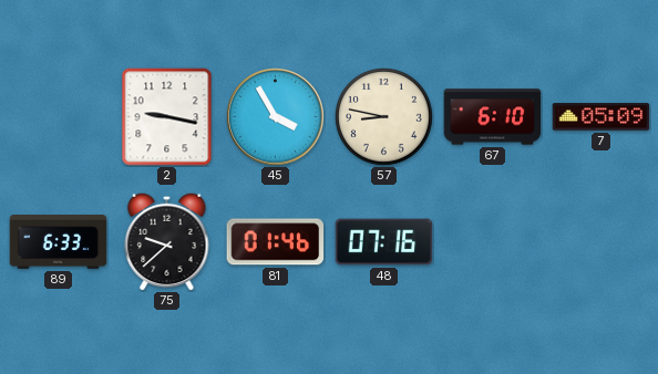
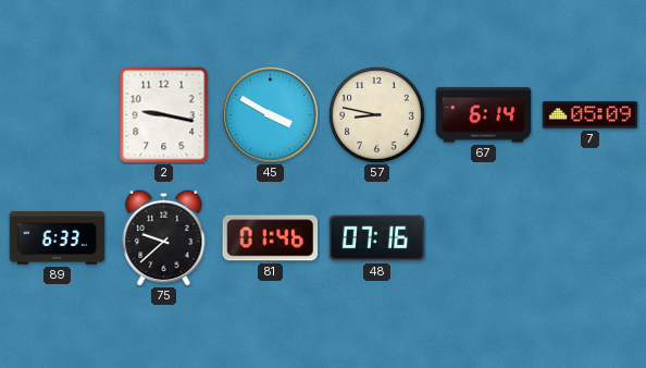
45: 3:55 -> 3:50
67: 6:10 -> 6:14
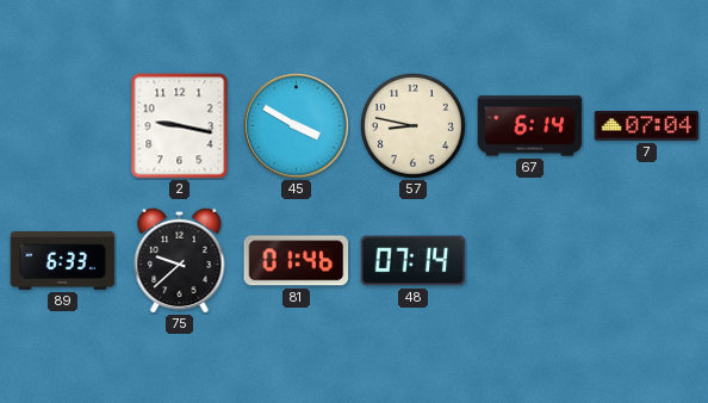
7: 05:09 -> 07:04
48: 07:16 -> 07:14
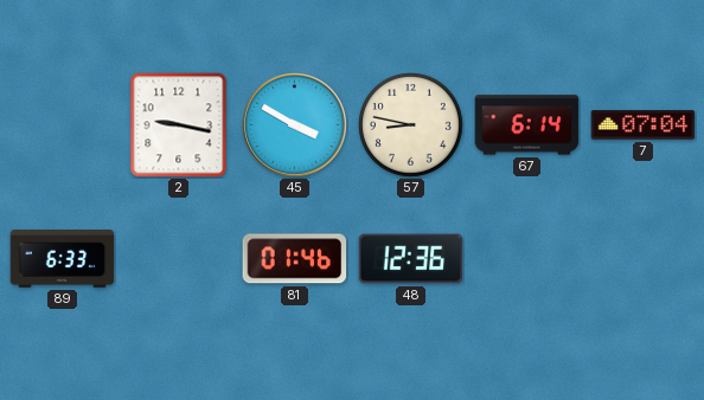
75: 9:38 -> none
48: 07:14 -> 12:36
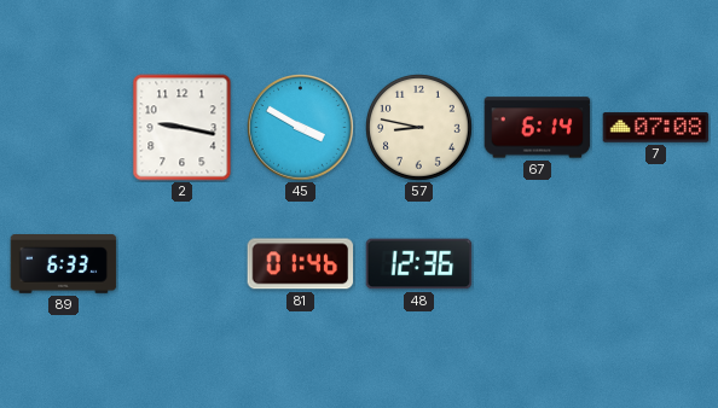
7: 07:04 -> 07:08
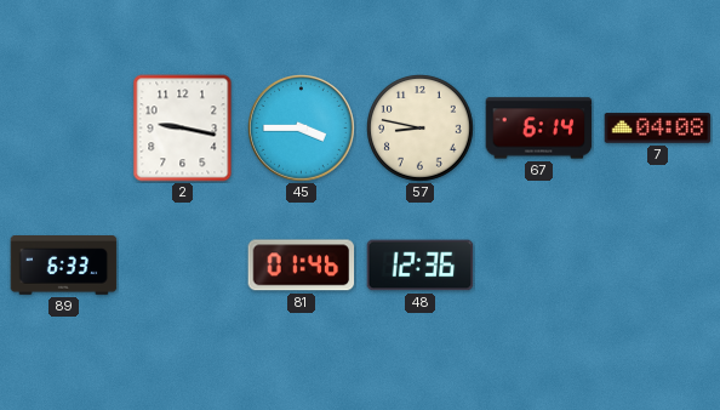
45: 3:50 -> 3:45
7: 07:08 -> 04:08
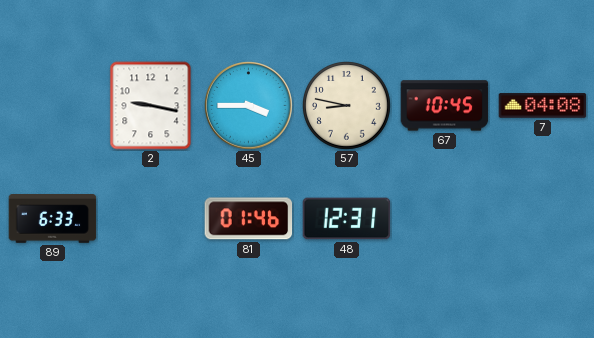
67: 6:14 -> 10:45
48: 12:36 -> 12:31
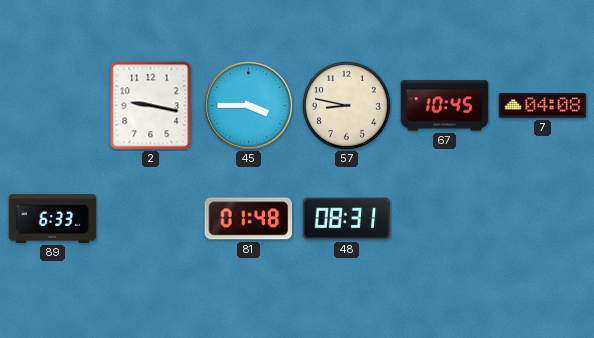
81: 01:46 -> 01:48
48: 12:31 -> 08:31
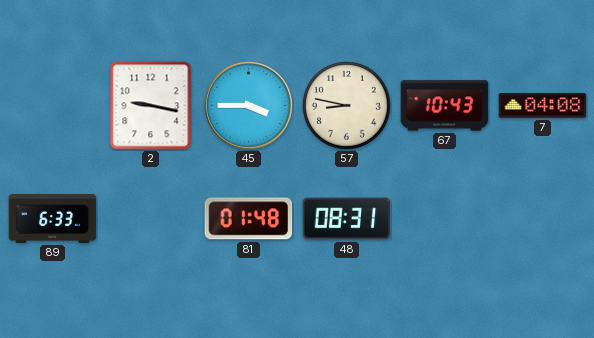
67: 10:45 -> 10:43
